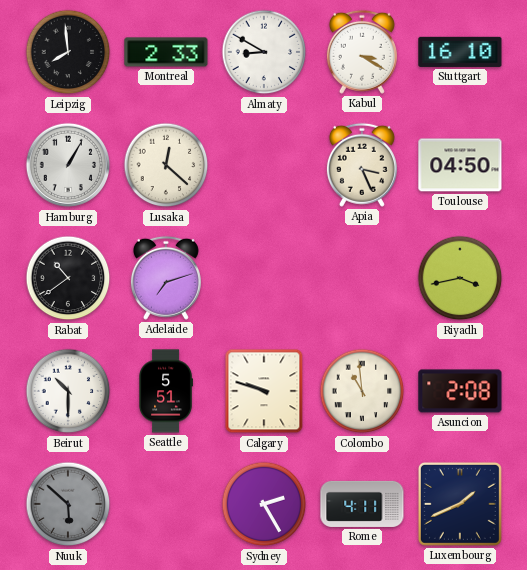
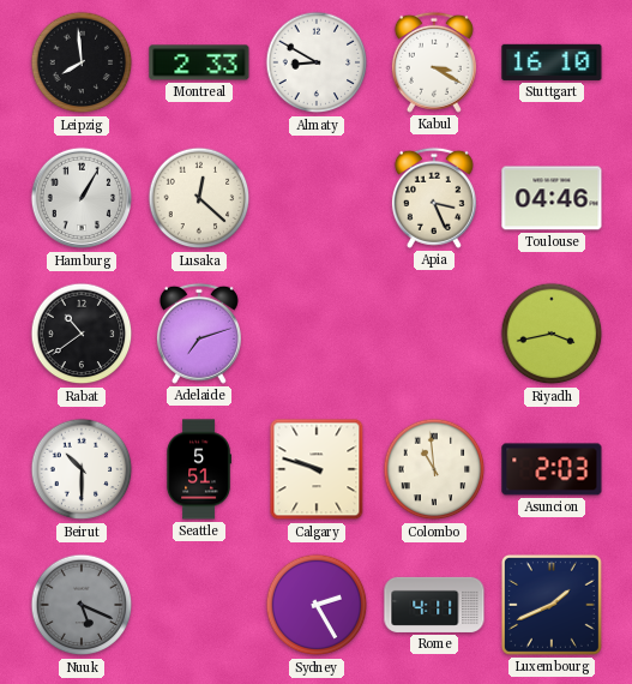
Toulouse: 04:50 -> 04:46
Asuncion: 2:08 -> 2:03
Nuuk: 5:52 -> 5:19
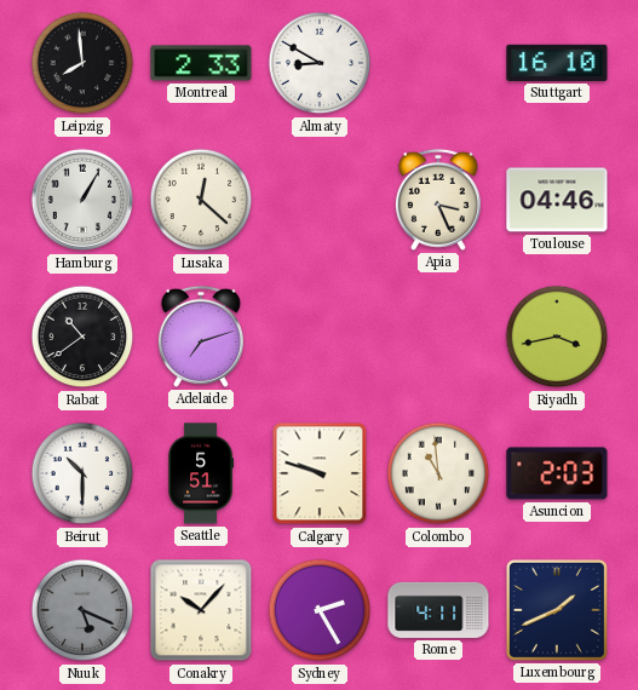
Kabul: 3:20 -> none
Conakry: none -> 10:07
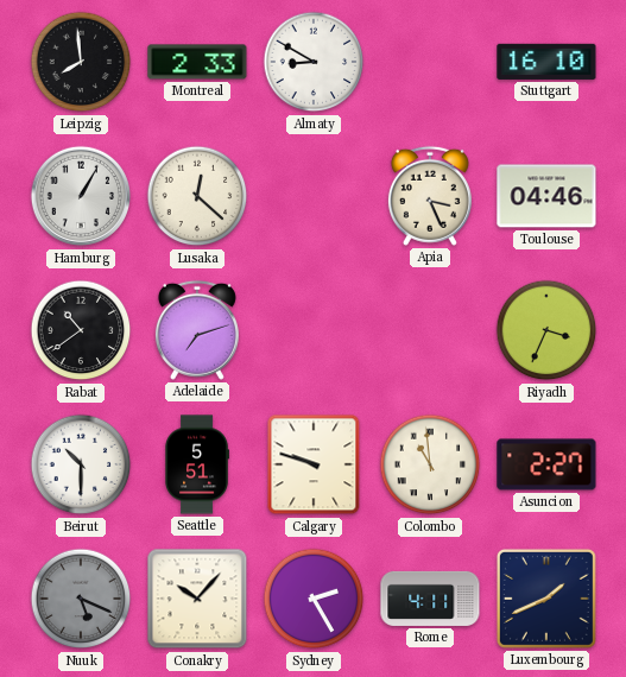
Riyadh: 3:43 -> 3:34
Asuncion: 2:03 -> 2:27
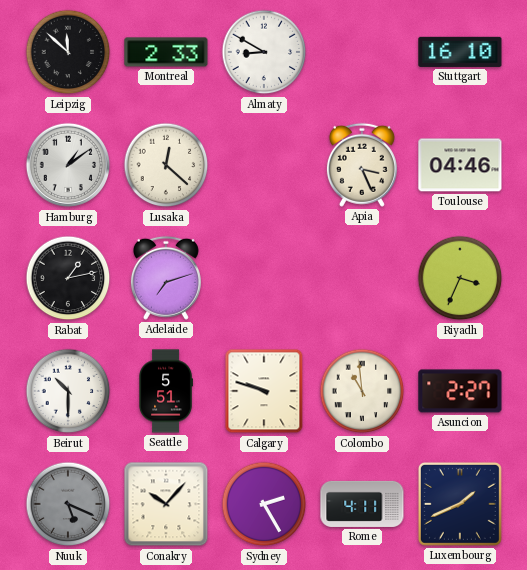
Leipzig: 7:59 -> 11:52
Hamburg: 1:05 -> 1:09
Rabat: 10:39 -> 1:13
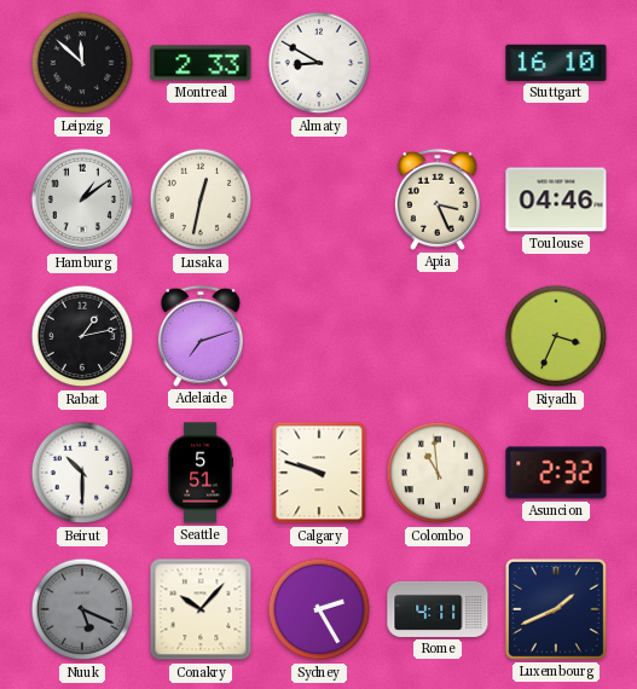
Lusaka: 12:22 -> 12:32
Asuncion: 2:27 -> 2:32
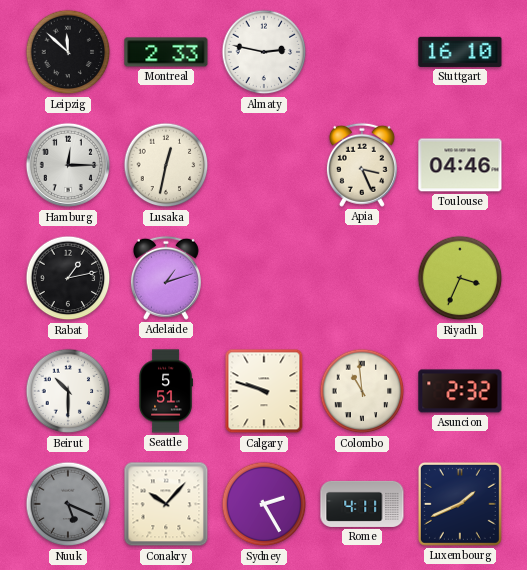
Almaty: 8:50 -> 2:47
Hamburg: 1:09 -> 12:15
Adelaide: 7:12 -> 1:12
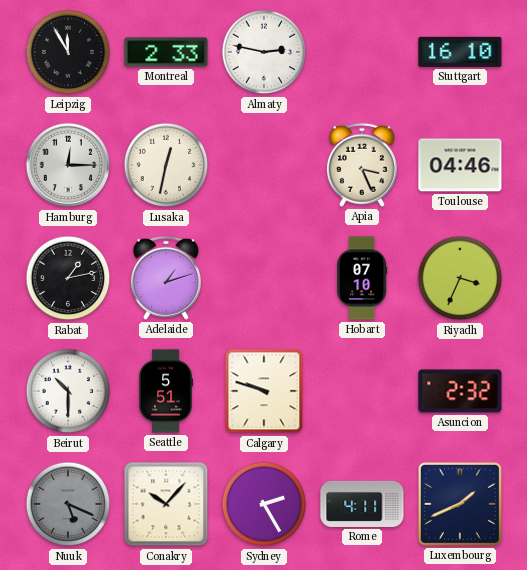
Leipzig: 11:52 -> 11:55
Hobart: none -> 07:10
Colombo: 10:59 -> none
